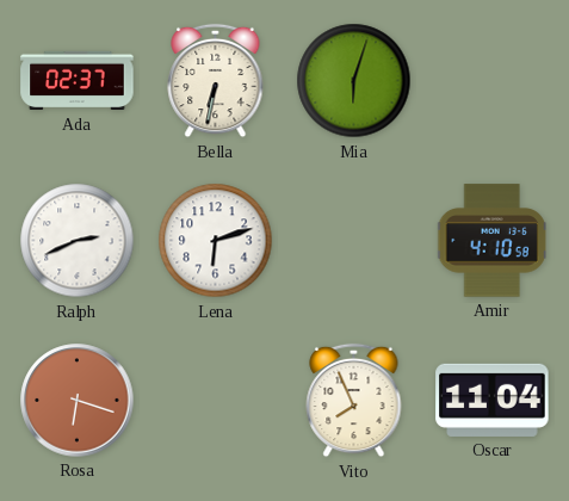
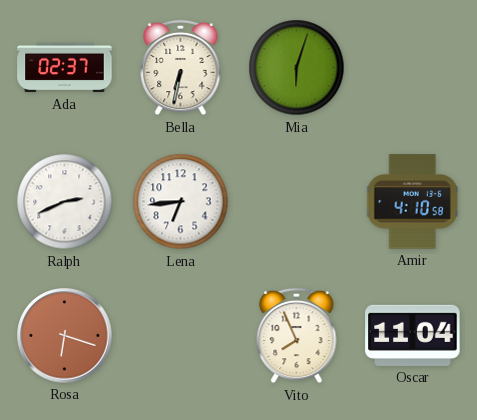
Lena: 6:12 -> 6:44
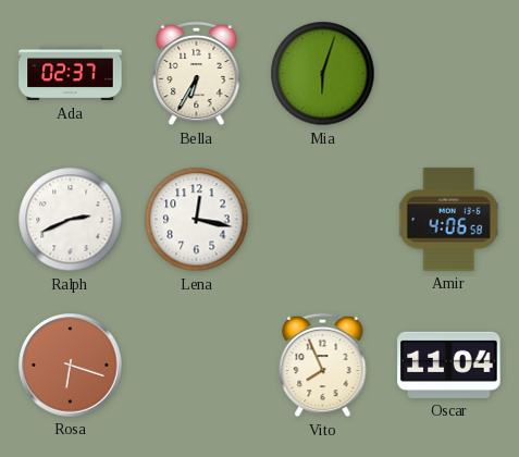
Bella: 6:32 -> 6:35
Lena: 6:44 -> 12:17
Amir: 4:10 -> 4:06
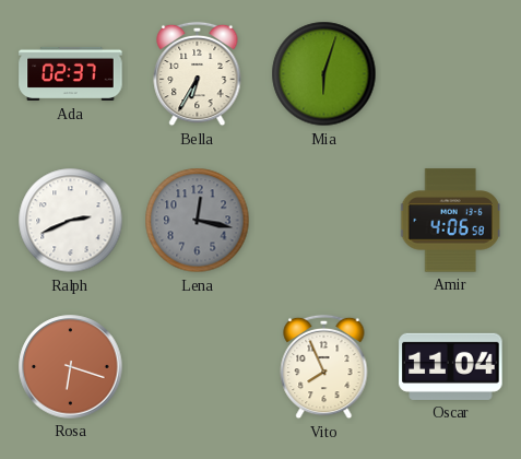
Lena dial: white -> grey
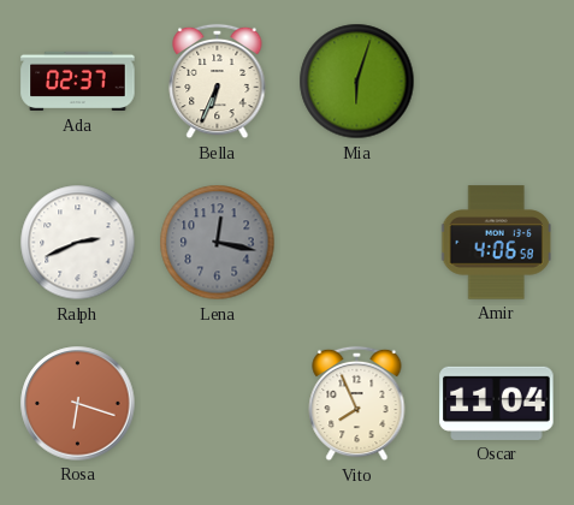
Bella: 6:35 -> 6:34
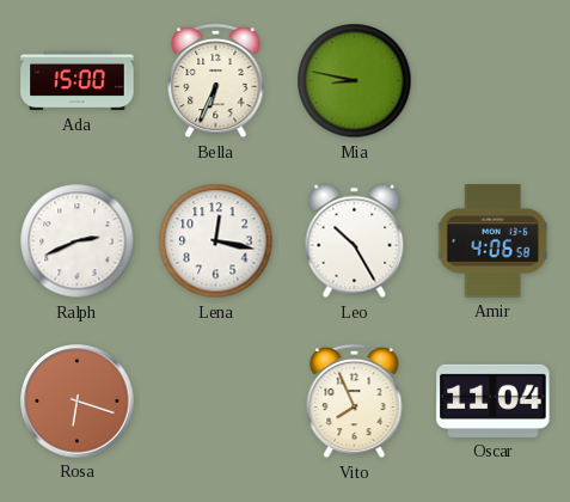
Ada: 02:37 -> 15:00
Mia: 6:03 -> 8:47
Lena dial: grey -> white
Leo: none -> 10:25
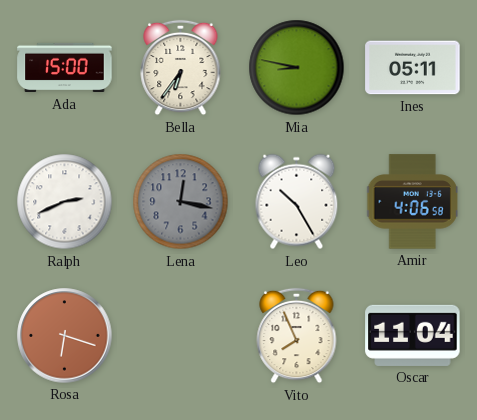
Bella: 6:34 -> 6:36
Ines: none -> 05:11
Lena dial: white -> grey
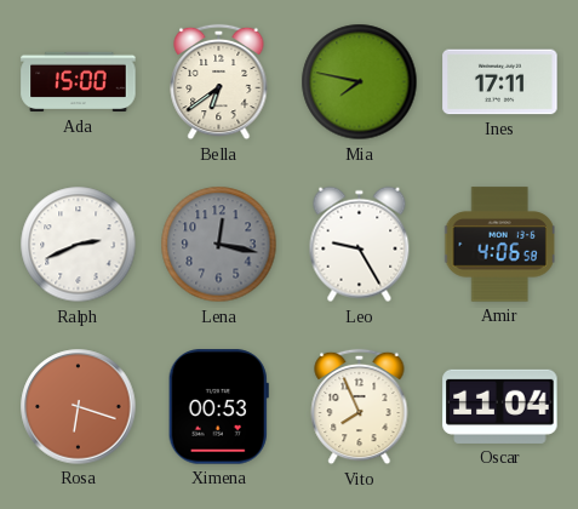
Bella: 6:36 -> 6:39
Mia: 8:47 -> 7:47
Ines: 05:11 -> 17:11
Leo: 10:25 -> 9:25
Ximena: none -> 00:53
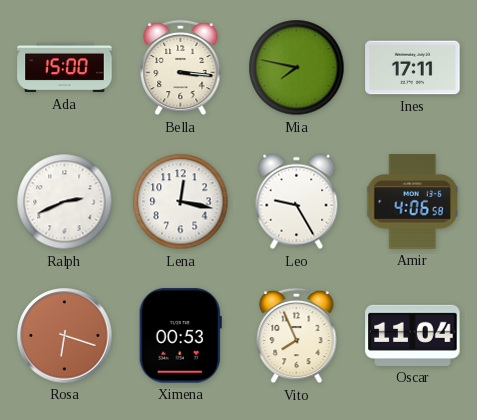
Bella: 6:39 -> 3:16
Lena dial: grey -> white
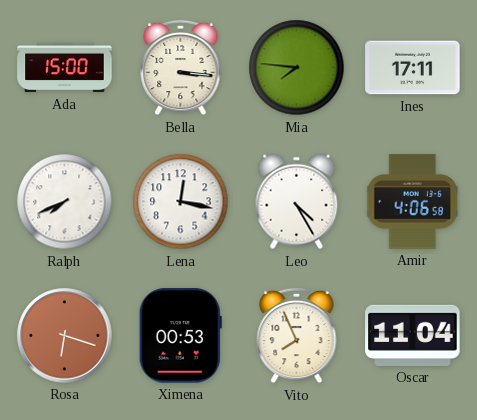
Mia: 7:47 -> 7:46
Ralph: 2:41 -> 7:41
Leo: 9:25 -> 4:25
